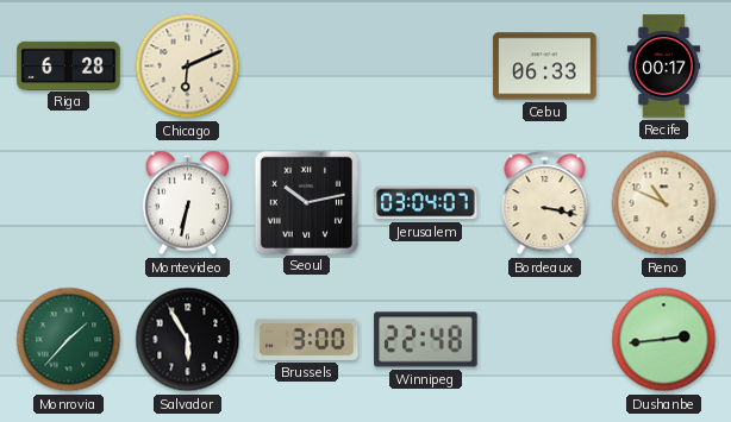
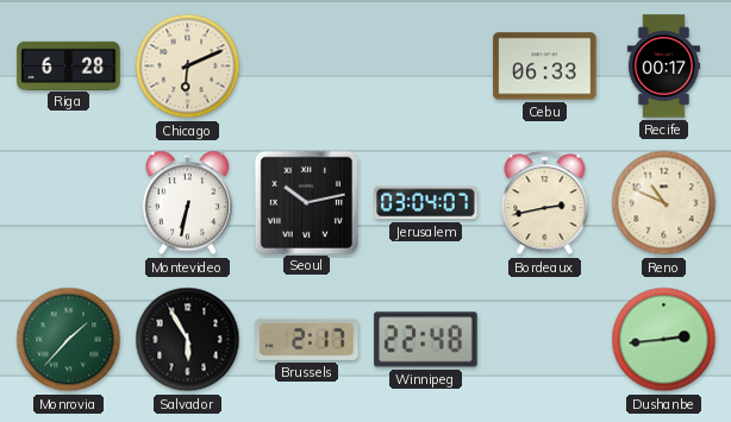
Bordeaux: 3:17 -> 2:43
Brussels: 3:00 -> 2:17
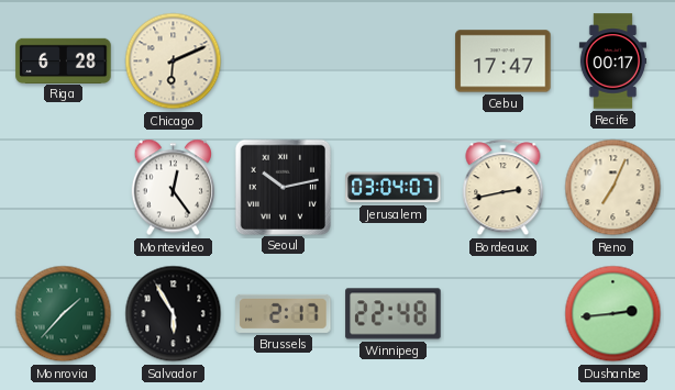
Cebu: 06:33 -> 17:47
Montevideo: 6:32 -> 12:24
Reno: 10:49 -> 7:04
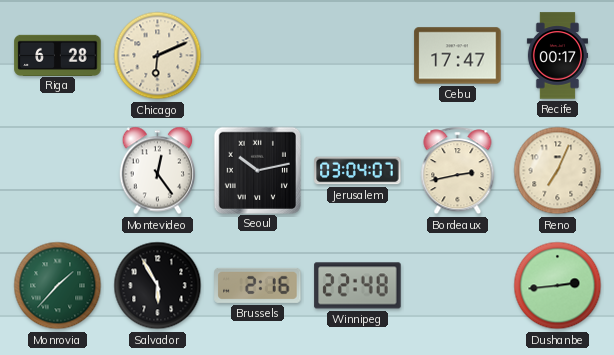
Brussels: 2:17 -> 2:16
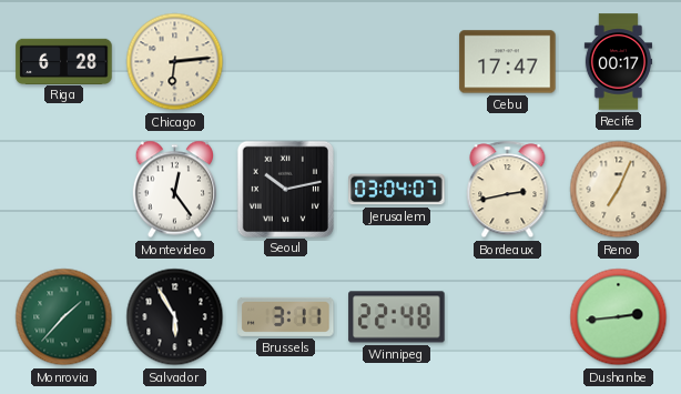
Chicago: 6:11 -> 6:14
Brussels: 2:16 -> 3:11
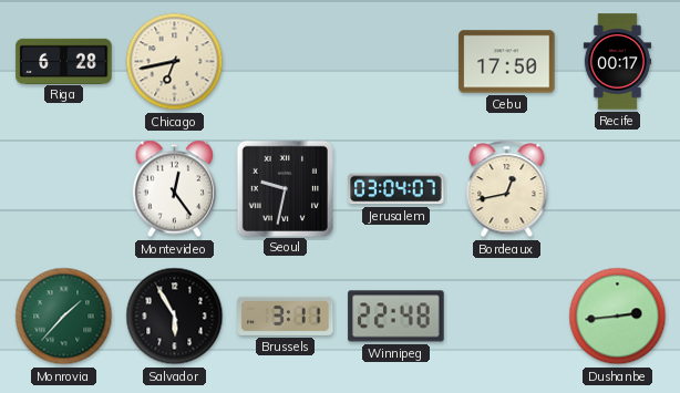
Chicago: 6:14 -> 6:43
Cebu: 17:47 -> 17:50
Seoul: 10:13 -> 9:32
Bordeaux: 2:43 -> 12:43
Reno: 7:04 -> none
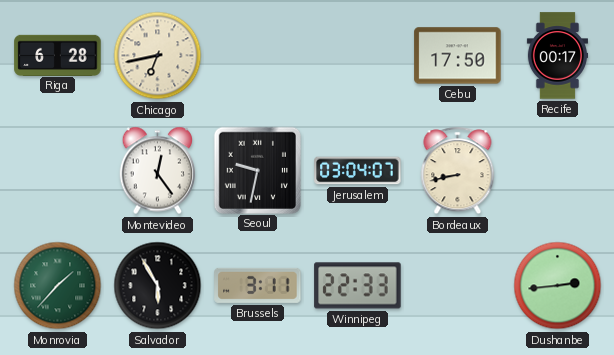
Bordeaux: 12:43 -> 8:43
Winnipeg: 22:48 -> 22:33
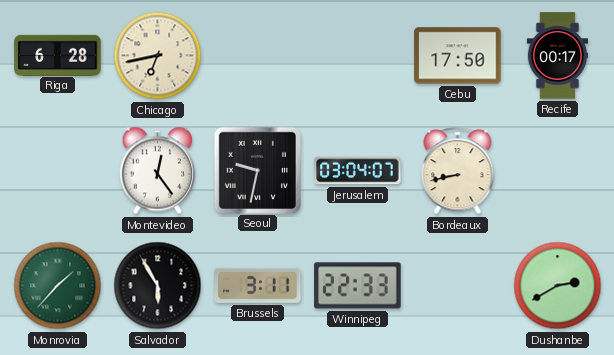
Dushanbe: 2:44 -> 2:40
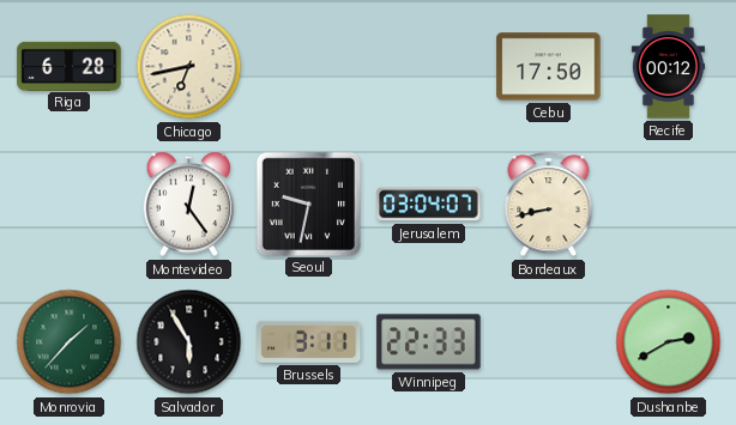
Recife: 00:17 -> 00:12
